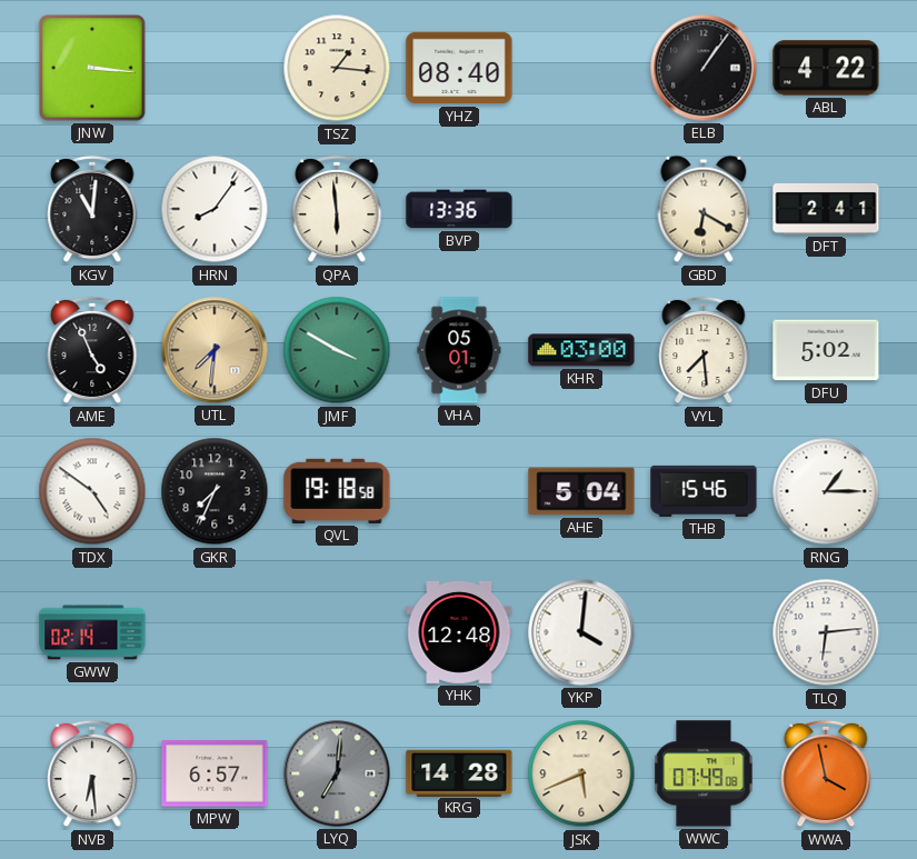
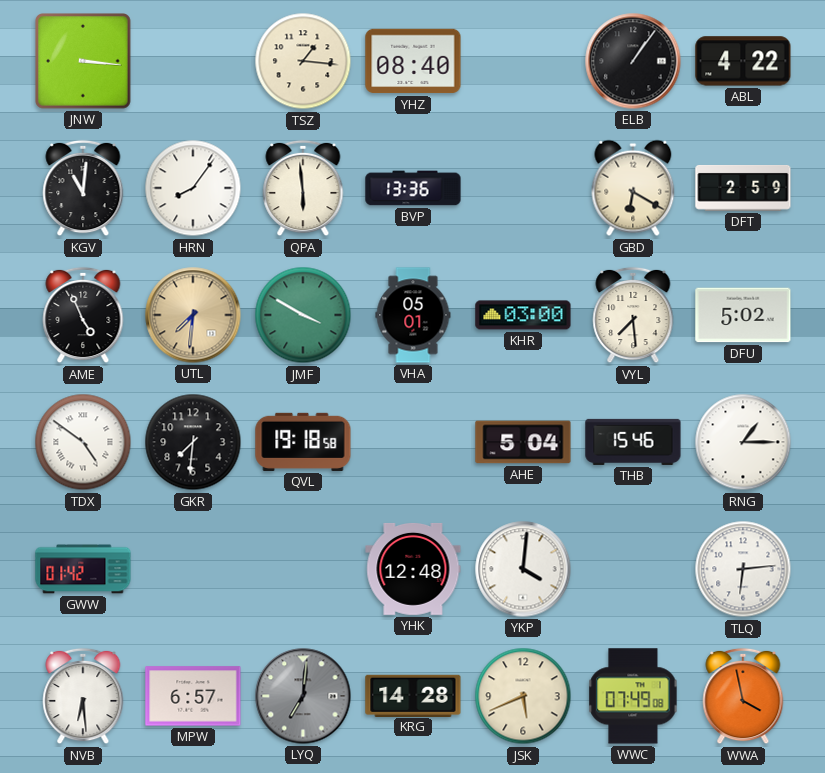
DFT: 2:41 -> 2:59
GKR: 7:34 -> 7:31
GWW: 02:14 -> 01:42
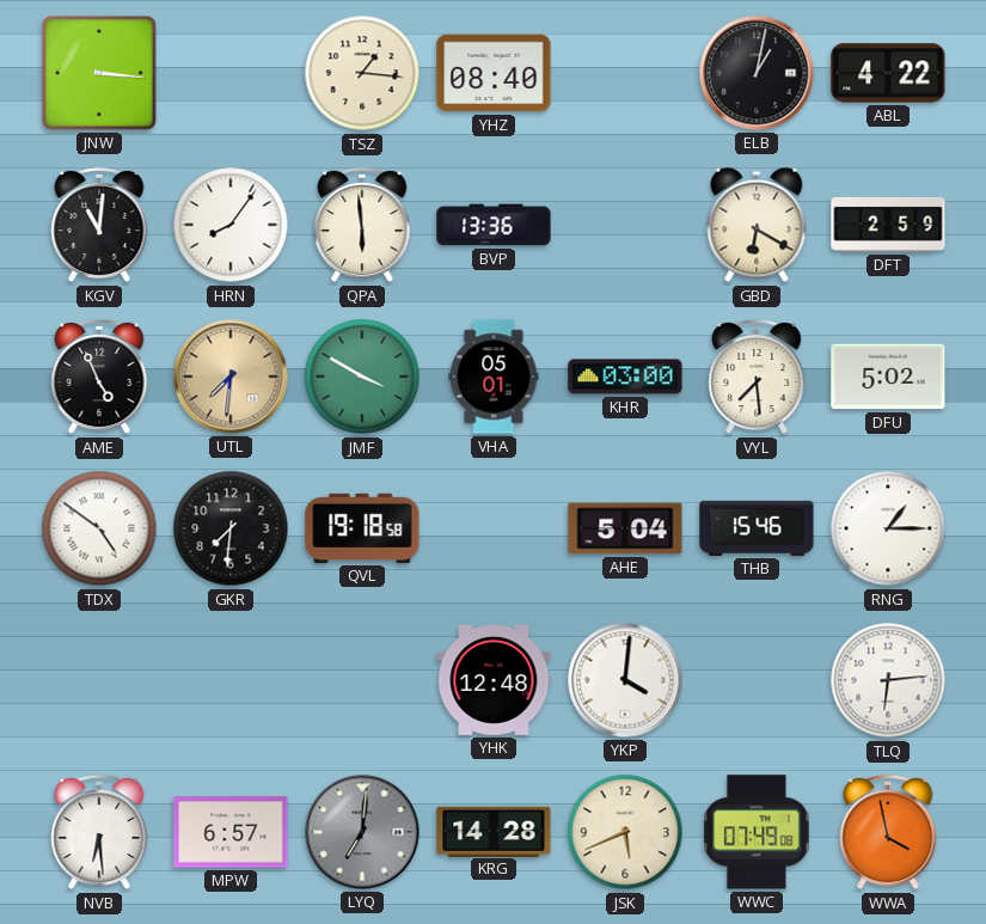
ELB: 1:06 -> 1:02
GWW: 01:42 -> none
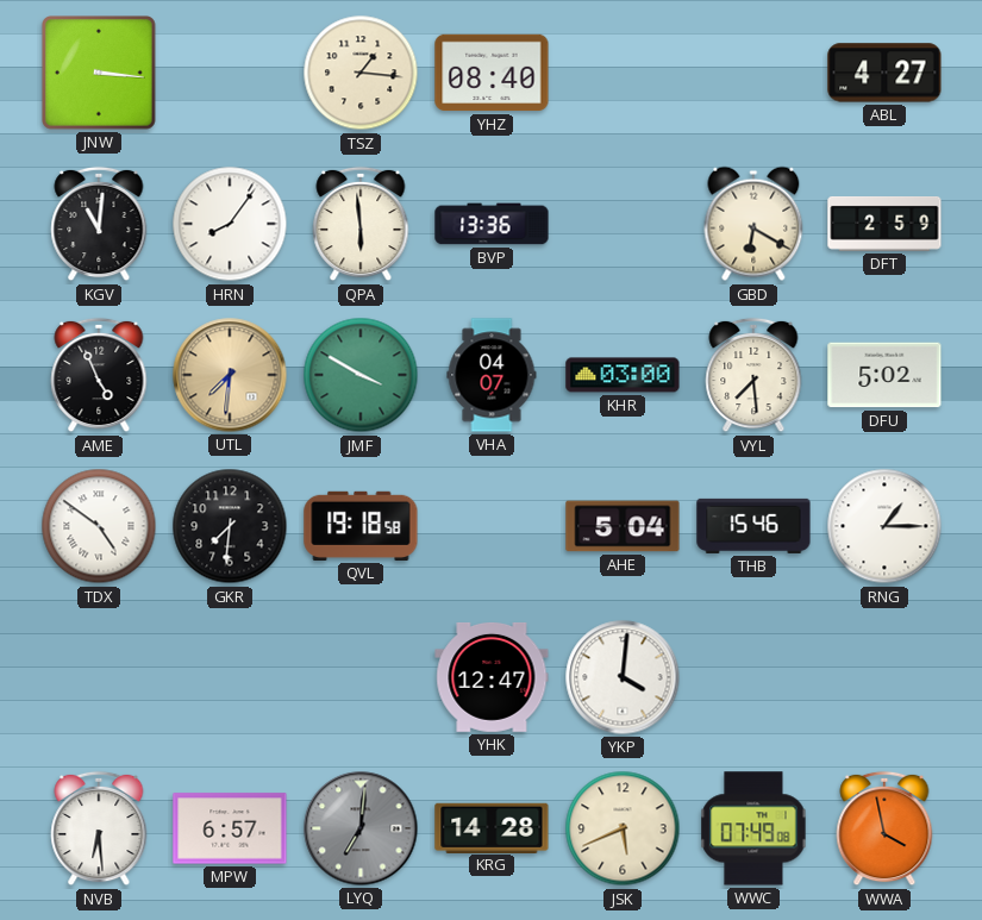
ELB: 1:02 -> none
ABL: 4:22 -> 4:27
VHA: 05:01 -> 04:07
YHK: 12:48 -> 12:47
TLQ: 6:14 -> none
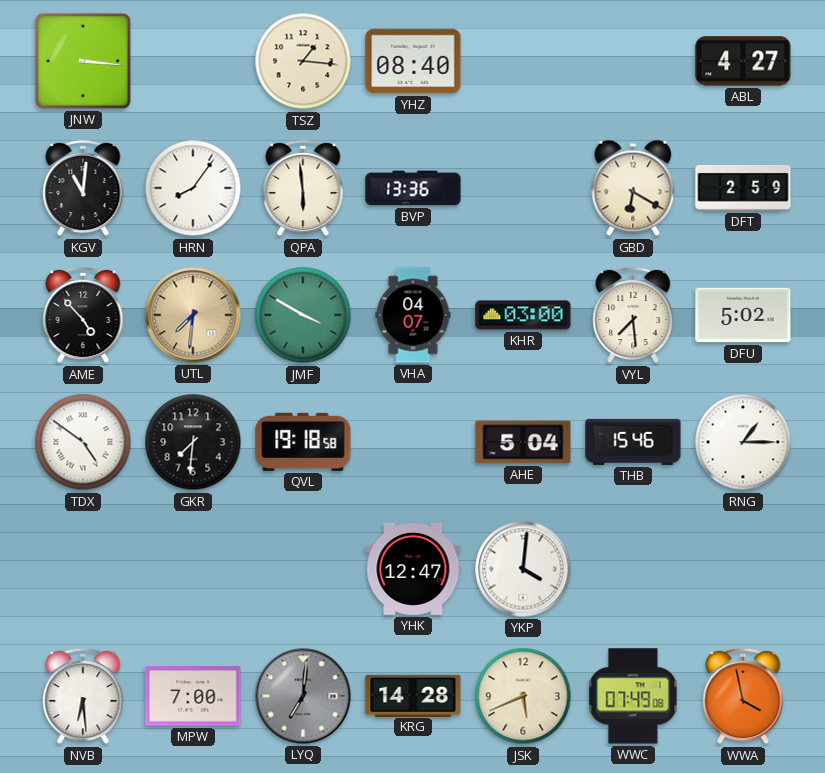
AME: 4:56 -> 4:53
MPW: 6:57 -> 7:00
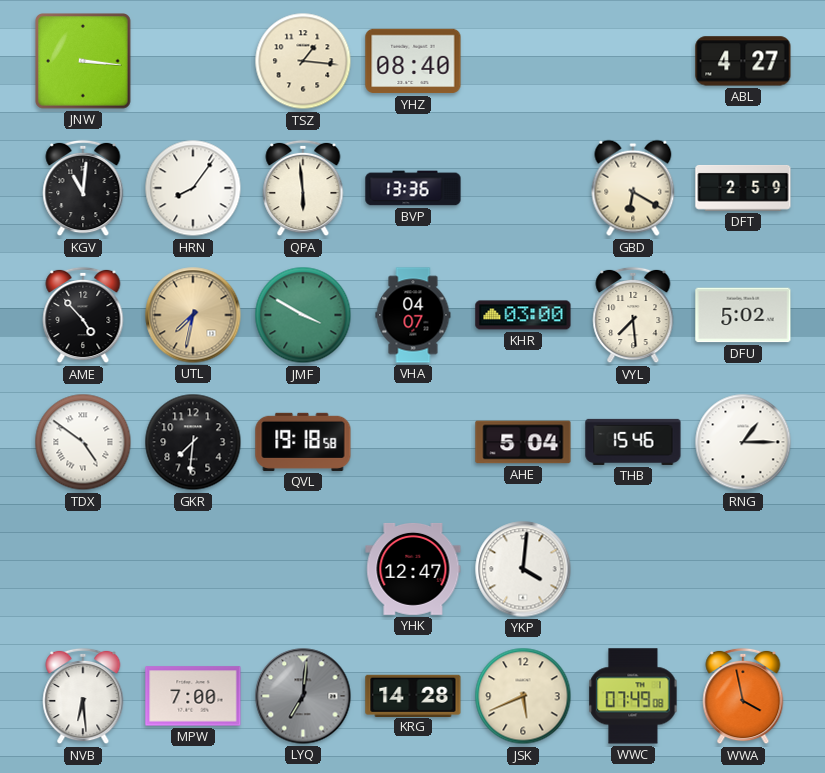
UTL: 7:31 -> 7:32
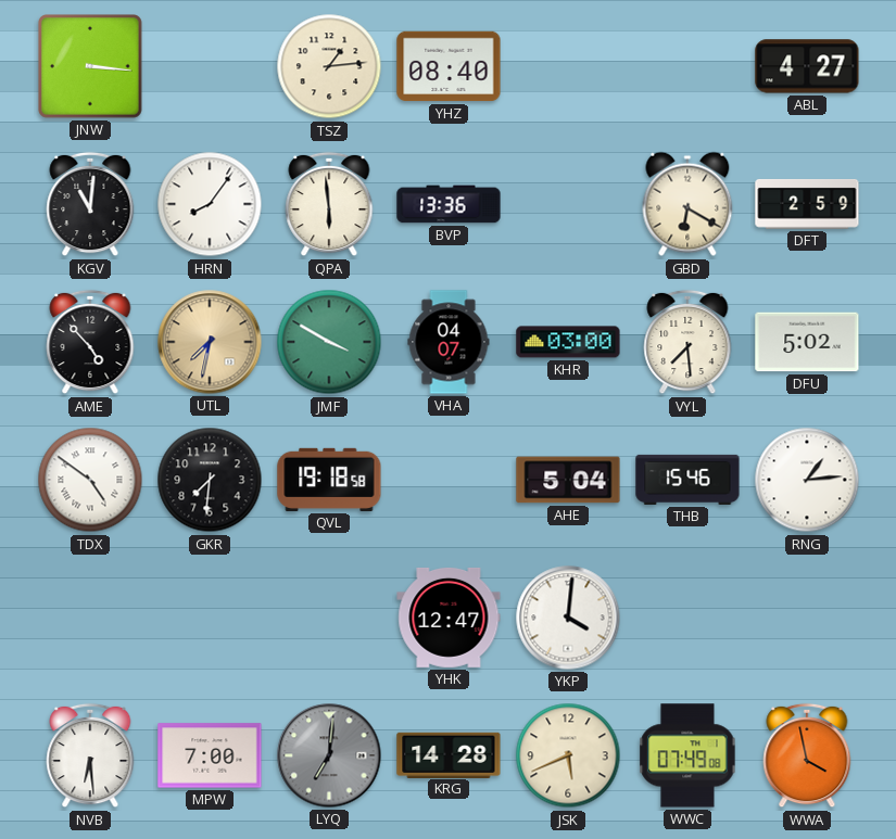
TSZ: 1:16 -> 1:14
RNG: 1:15 -> 1:14
